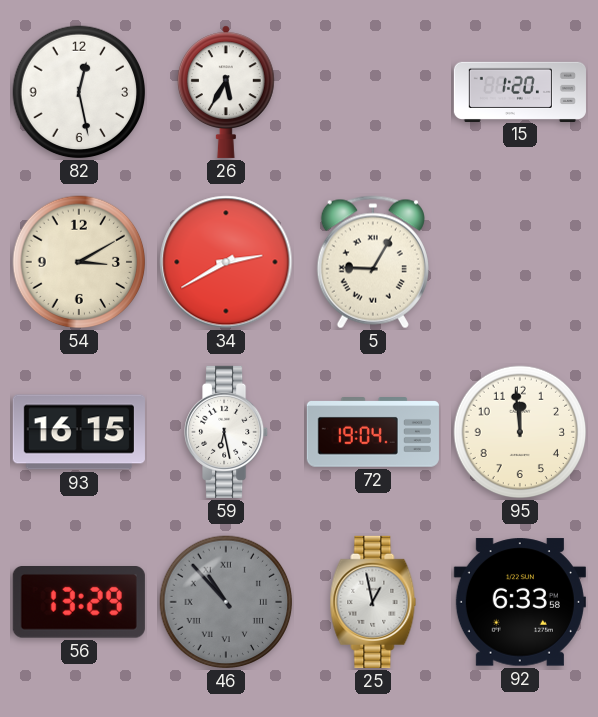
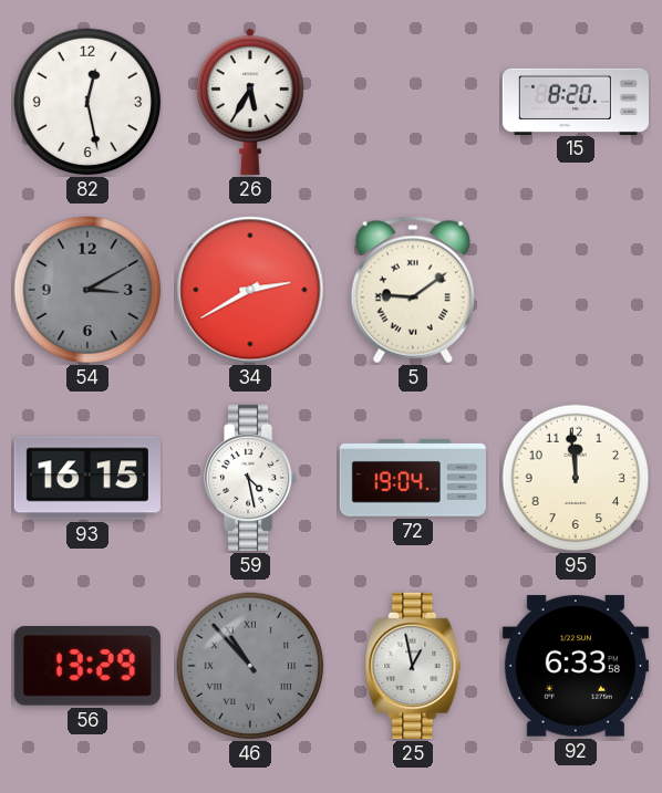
15: 1:20 -> 8:20
54 dial: cream -> grey
5: 9:05 -> 9:09
59: 6:28 -> 4:28
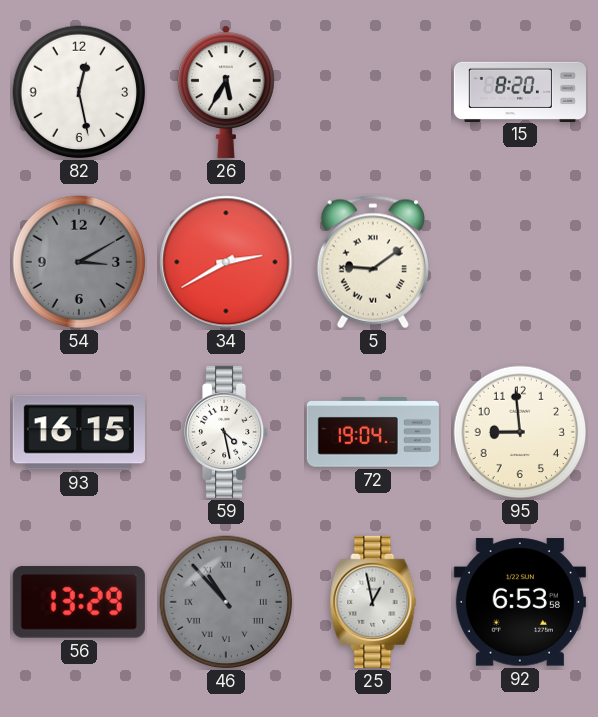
95: 11:59 -> 8:59
92: 6:33 -> 6:53
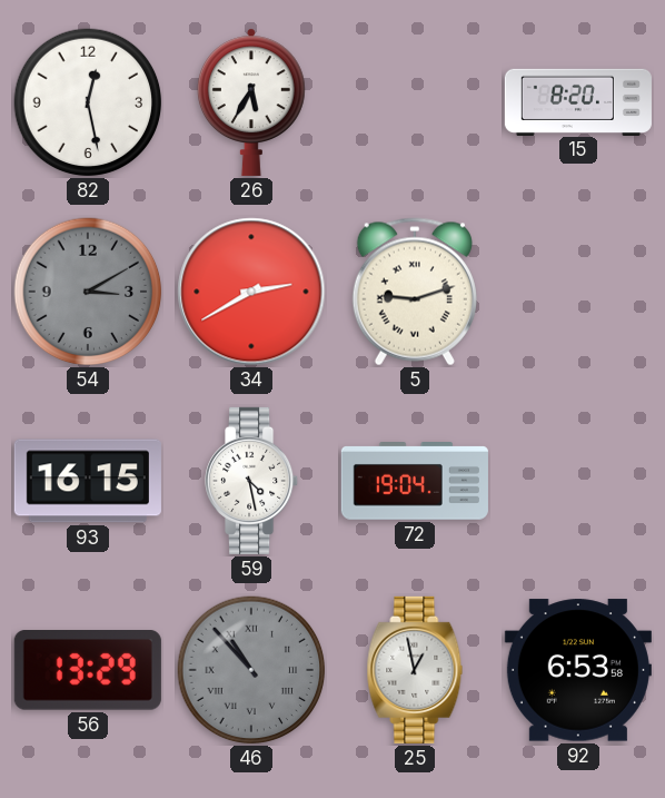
5: 9:09 -> 9:12
95: 8:59 -> none
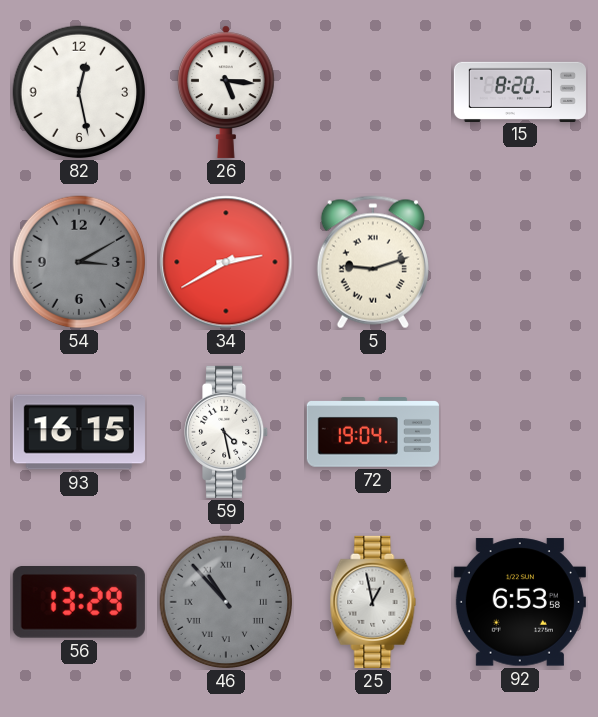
26: 5:35 -> 5:16
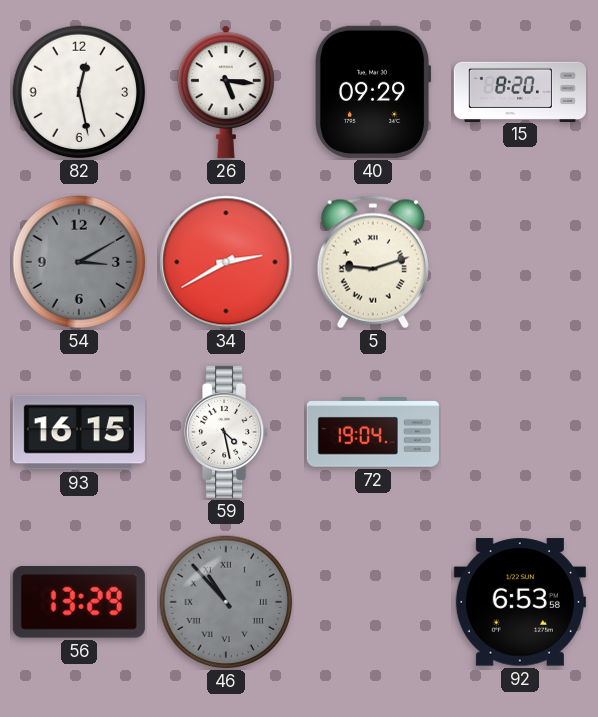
40: none -> 09:29
25: 12:58 -> none
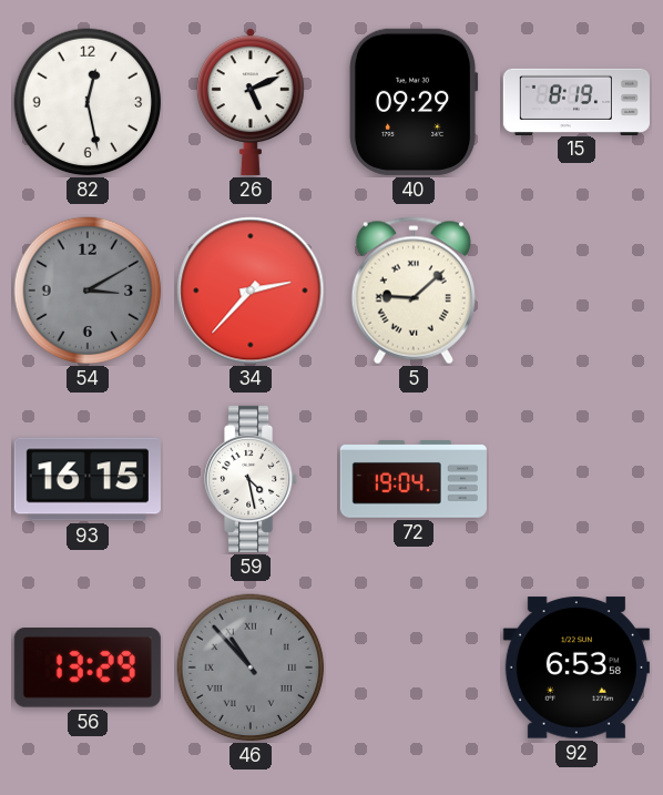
26: 5:16 -> 5:11
15: 8:20 -> 8:19
34: 2:40 -> 2:37
5: 9:12 -> 9:08
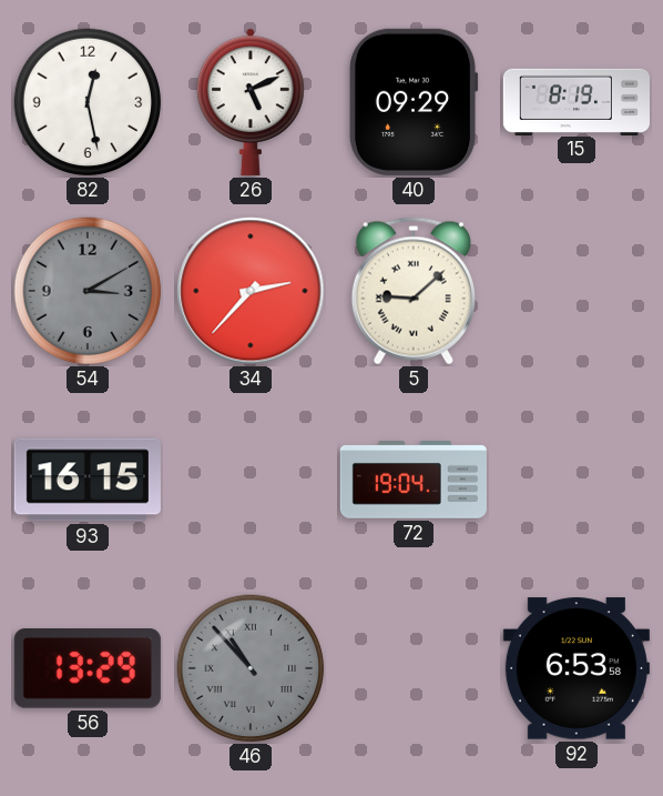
59: 4:28 -> none
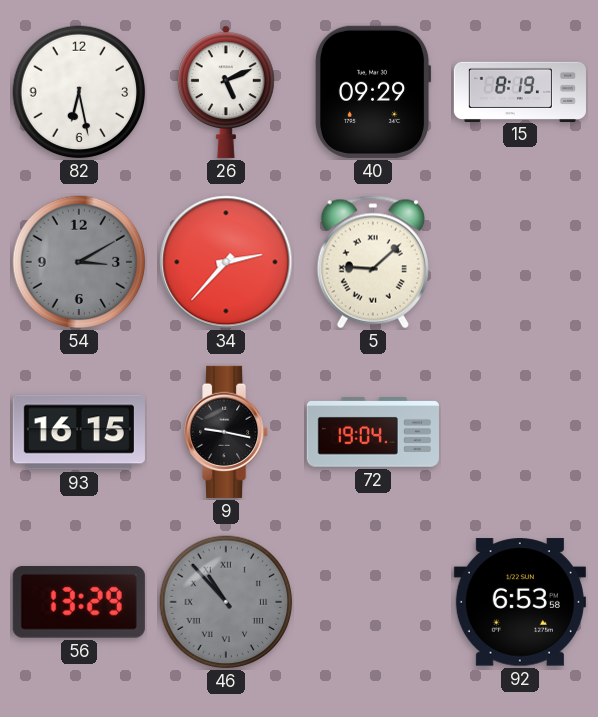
82: 12:28 -> 6:28
9: none -> 9:17
